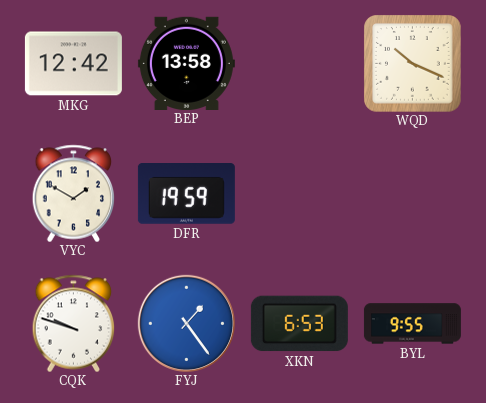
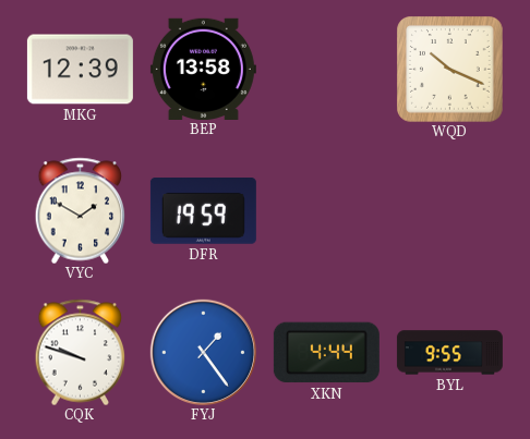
MKG: 12:42 -> 12:39
XKN: 6:53 -> 4:44
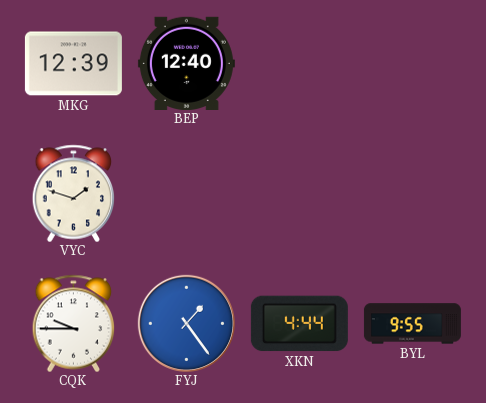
BEP: 13:58 -> 12:40
WQD: 10:19 -> none
VYC: 1:50 -> 1:48
DFR: 19:59 -> none
CQK: 9:48 -> 9:45
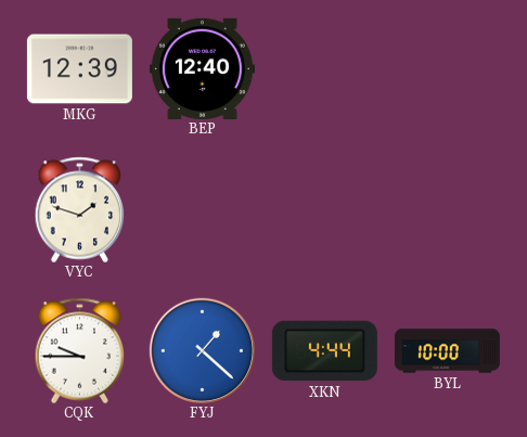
FYJ: 1:24 -> 1:22
BYL: 9:55 -> 10:00
